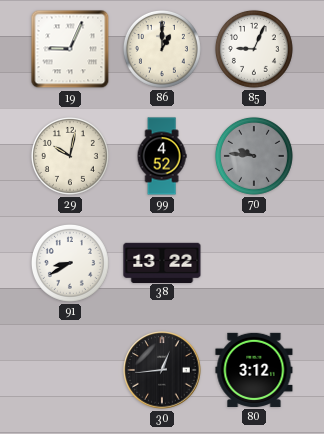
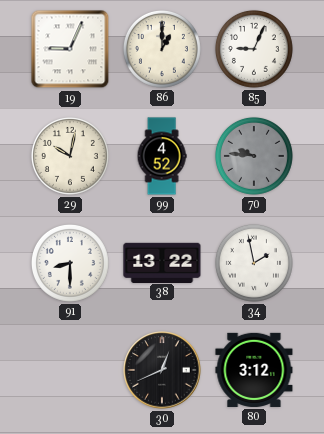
91: 8:40 -> 8:30
34: none -> 1:58
30: 12:44 -> 12:41
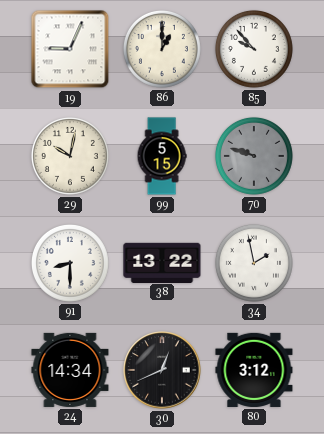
85: 9:04 -> 9:53
99: 4:52 -> 5:15
70: 9:46 -> 9:48
24: none -> 14:34
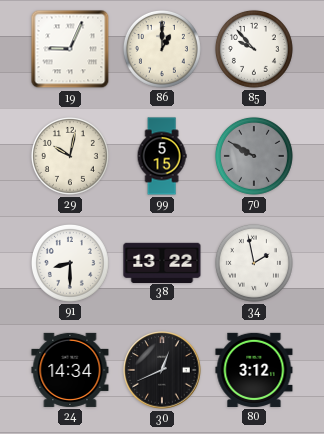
70: 9:48 -> 9:50
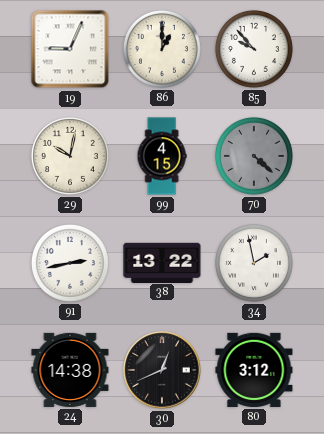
99: 5:15 -> 4:15
70: 9:50 -> 4:22
91: 8:30 -> 2:43
24: 14:34 -> 14:38
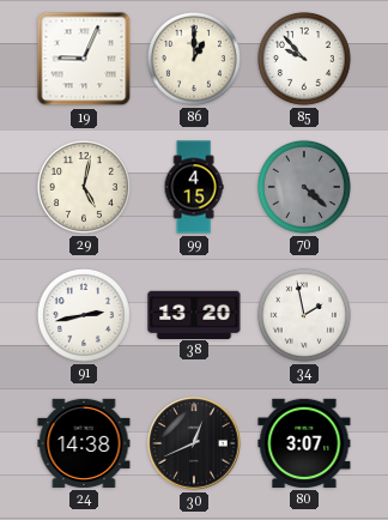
29: 10:02 -> 5:02
38: 13:22 -> 13:20
80: 3:12 -> 3:07
